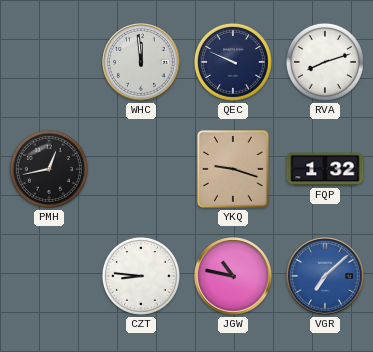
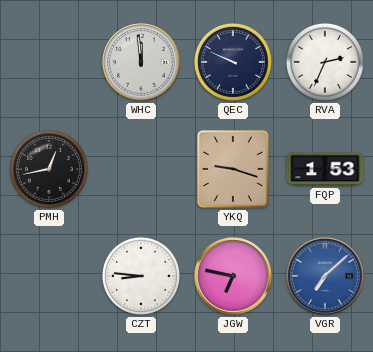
RVA: 8:12 -> 2:34
FQP: 1:32 -> 1:53
JGW: 10:47 -> 6:47
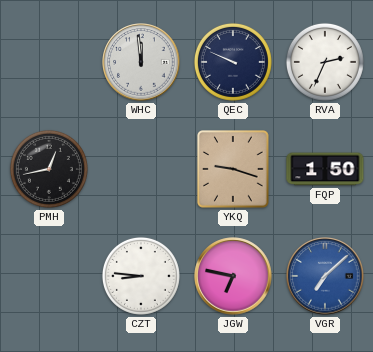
FQP: 1:53 -> 1:50
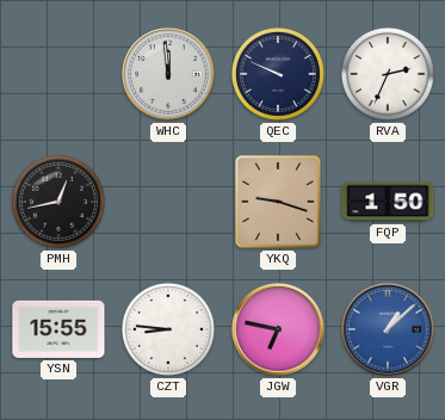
YSN: none -> 15:55
VGR: 7:08 -> 1:08
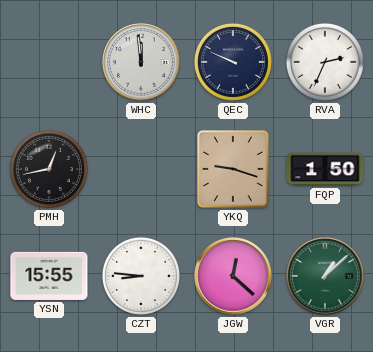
JGW: 6:47 -> 12:22
VGR dial: blue -> green
